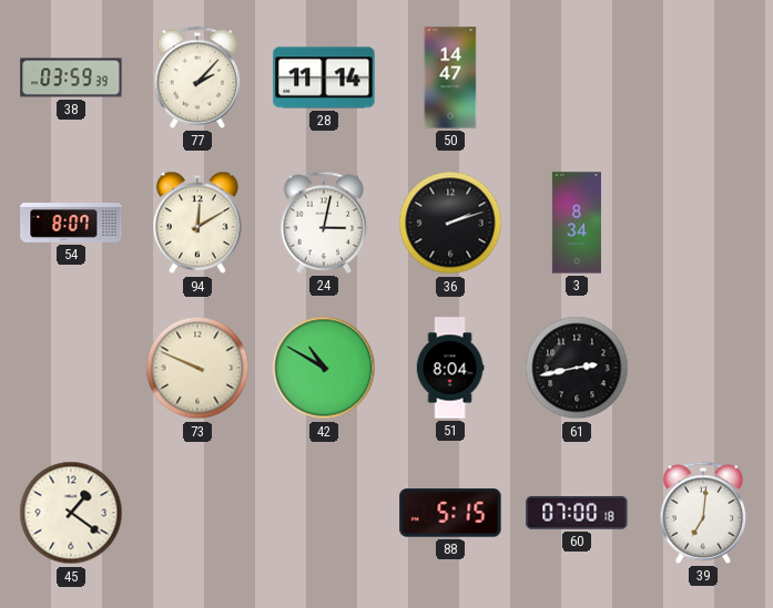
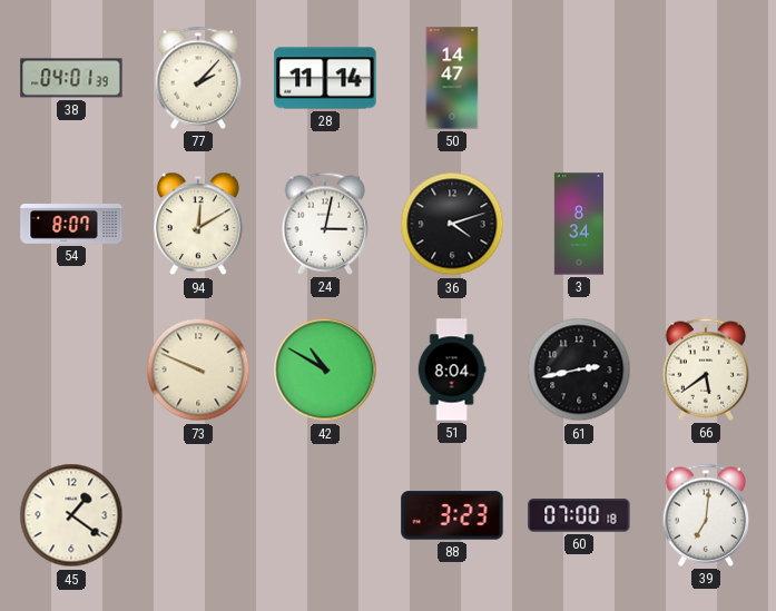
38: 03:59 -> 04:01
36: 2:12 -> 4:12
66: none -> 5:39
88: 5:15 -> 3:23
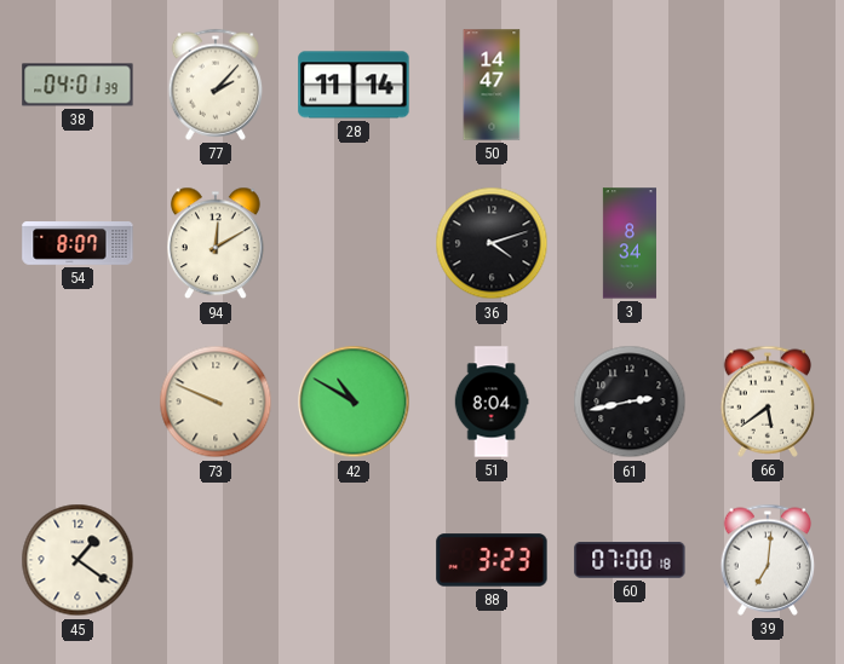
24: 3:02 -> none
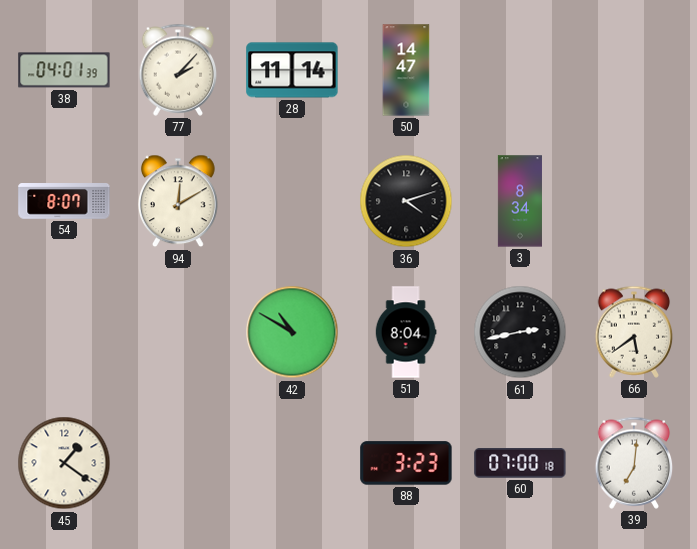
73: 9:49 -> none
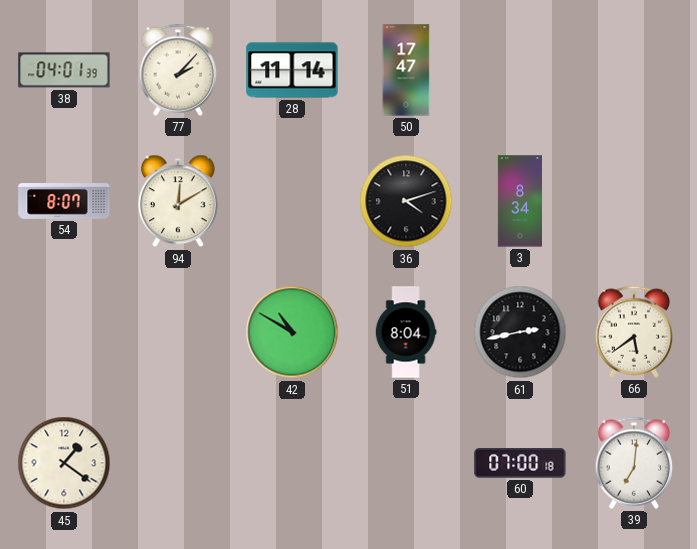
50: 14:47 -> 17:47
88: 3:23 -> none
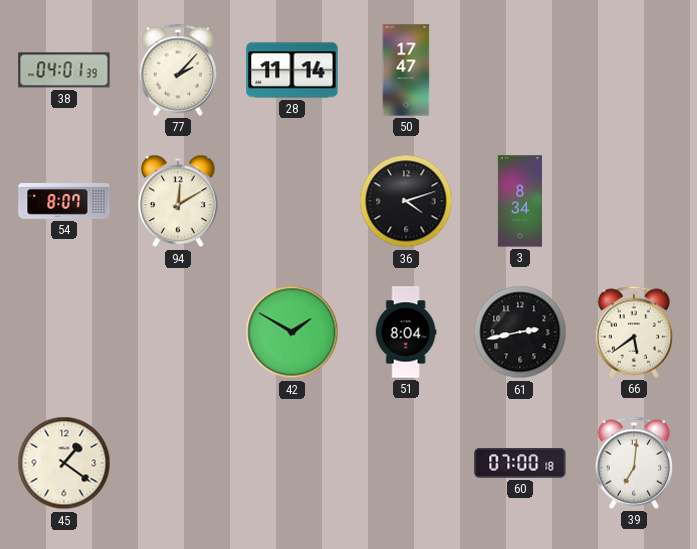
42: 10:50 -> 1:50
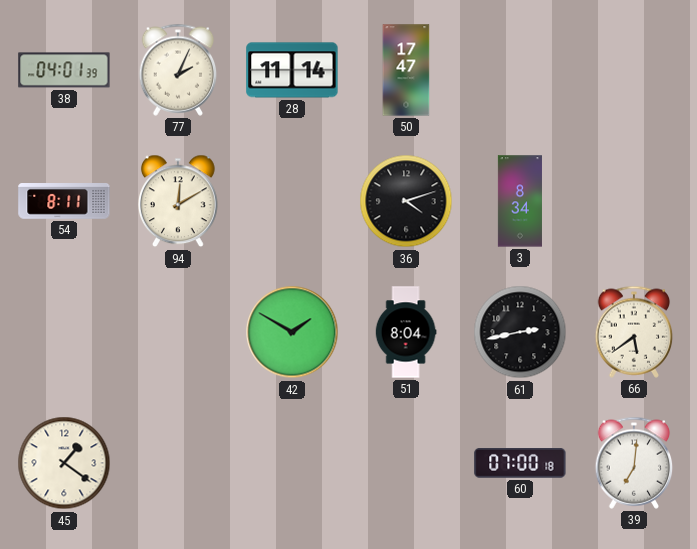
77: 2:07 -> 2:04
54: 8:07 -> 8:11
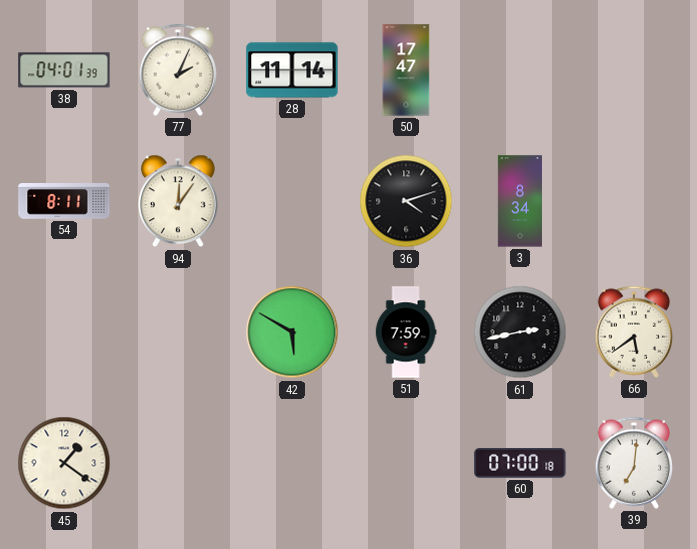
94: 12:10 -> 12:06
42: 1:50 -> 5:50
51: 8:04 -> 7:59
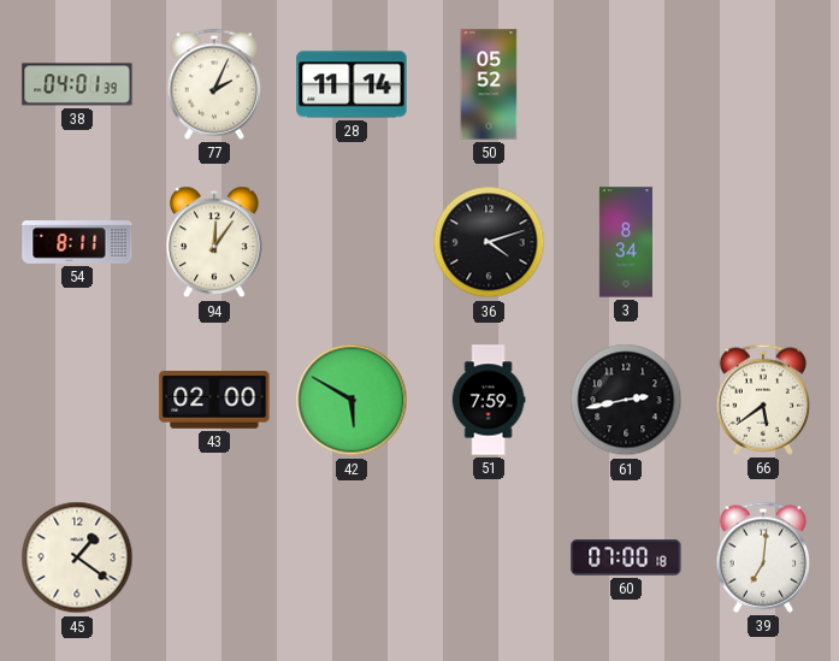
50: 17:47 -> 05:52
43: none -> 02:00
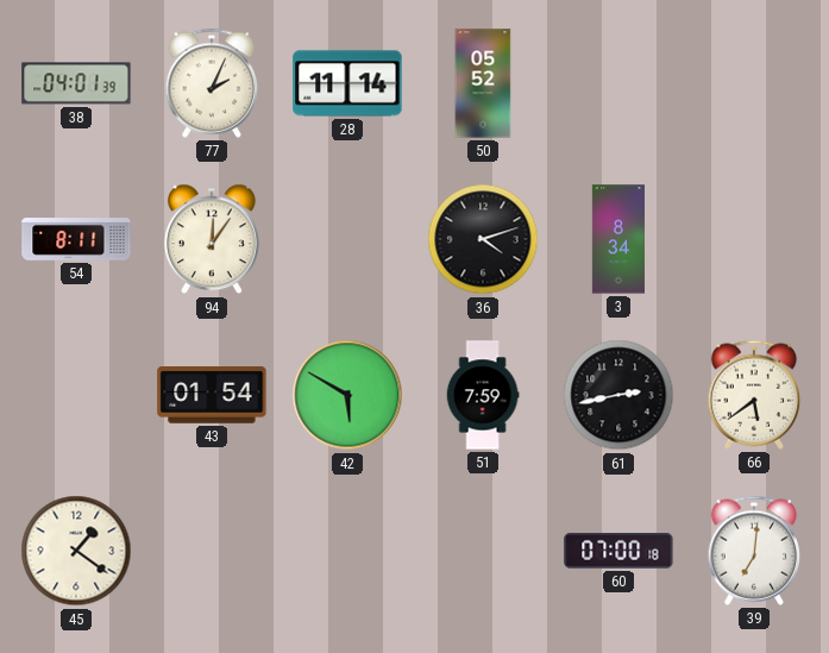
43: 02:00 -> 01:54
